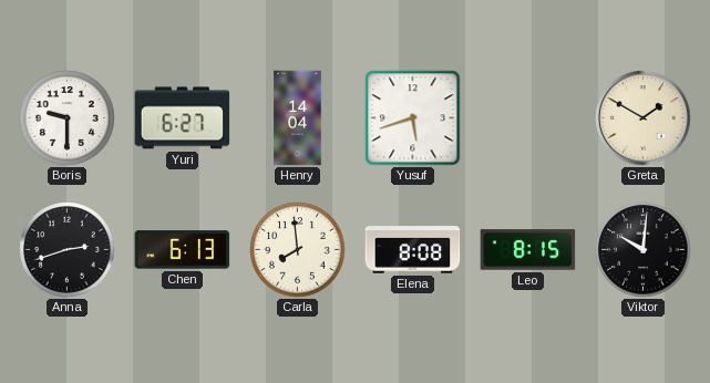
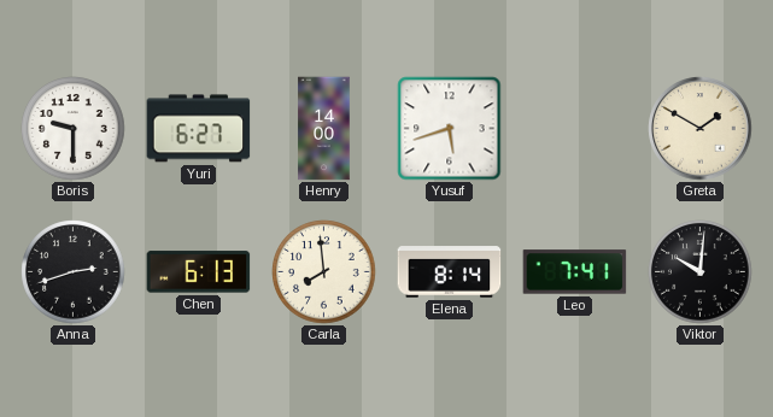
Henry: 14:04 -> 14:00
Elena: 8:08 -> 8:14
Leo: 8:15 -> 7:41
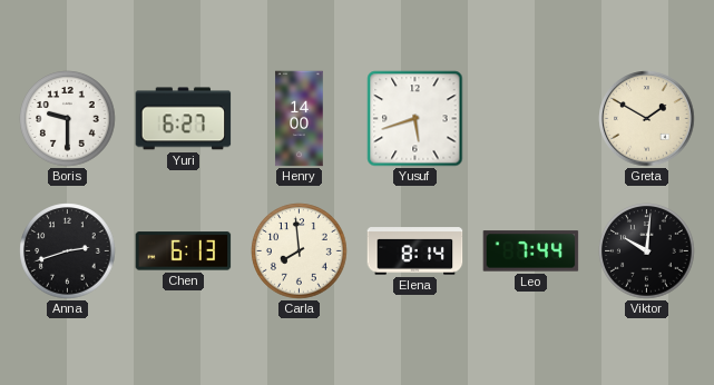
Leo: 7:41 -> 7:44
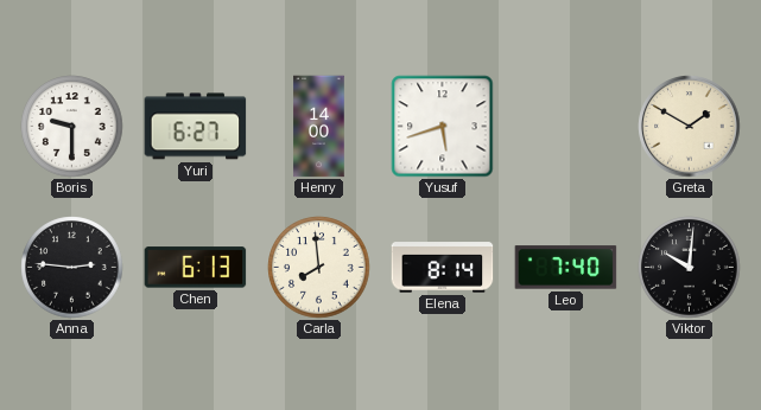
Anna: 2:42 -> 2:46
Leo: 7:44 -> 7:40
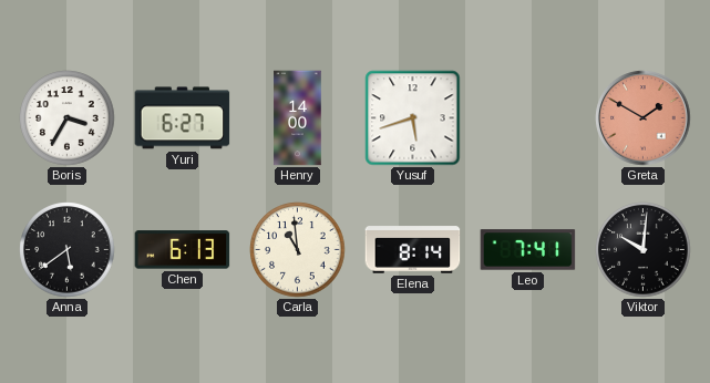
Boris: 9:30 -> 3:35
Greta dial: cream -> salmon
Anna: 2:46 -> 5:39
Carla: 7:59 -> 10:59
Leo: 7:40 -> 7:41
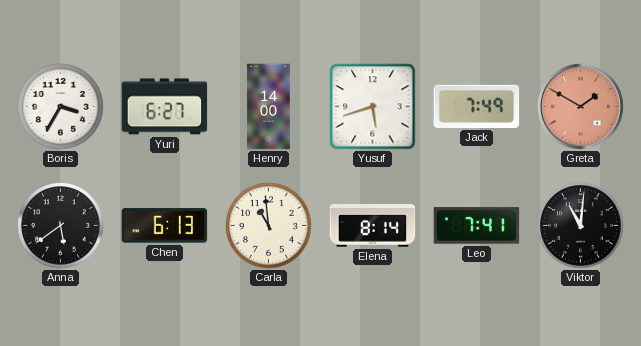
Jack: none -> 7:49
Viktor: 10:01 -> 11:01
